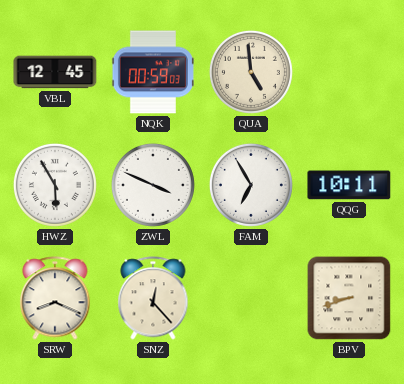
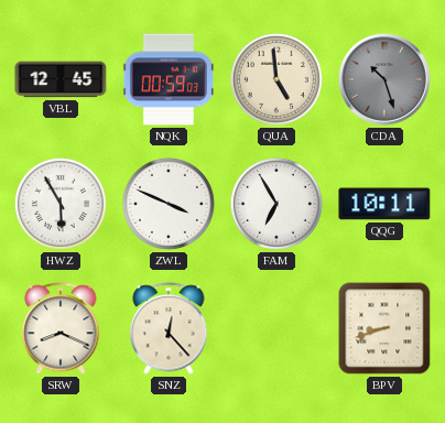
CDA: none -> 10:27
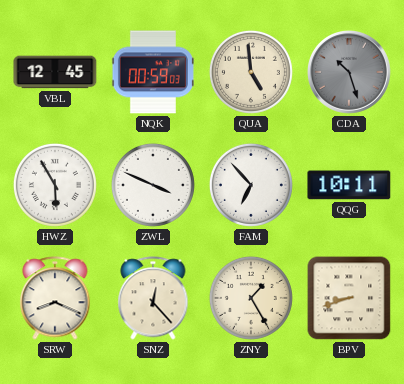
FAM: 6:55 -> 6:53
ZNY: none -> 1:25
